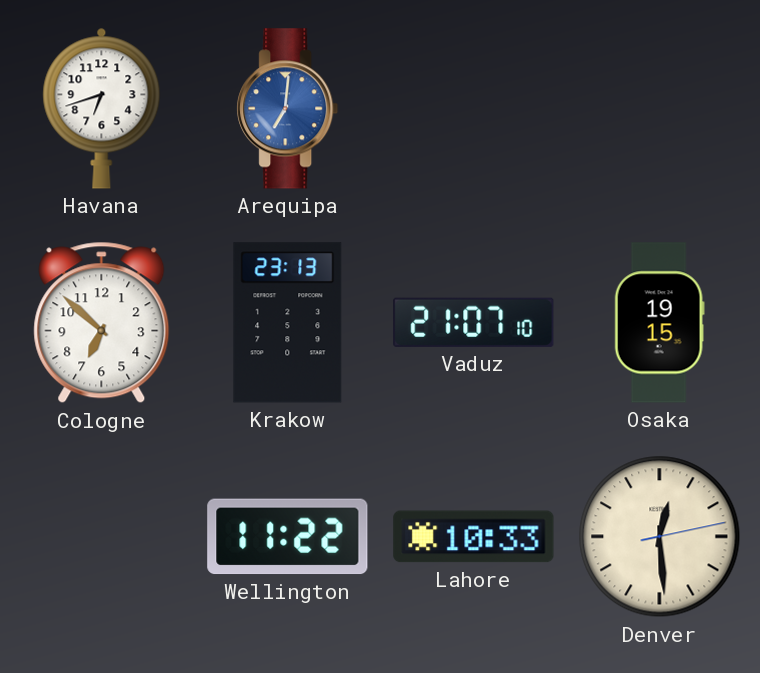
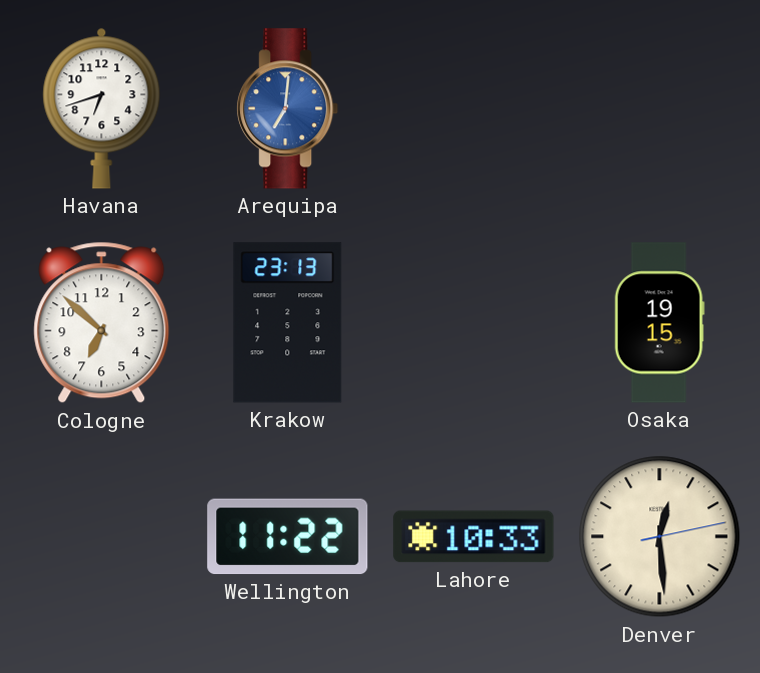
Vaduz: 21:07 -> none
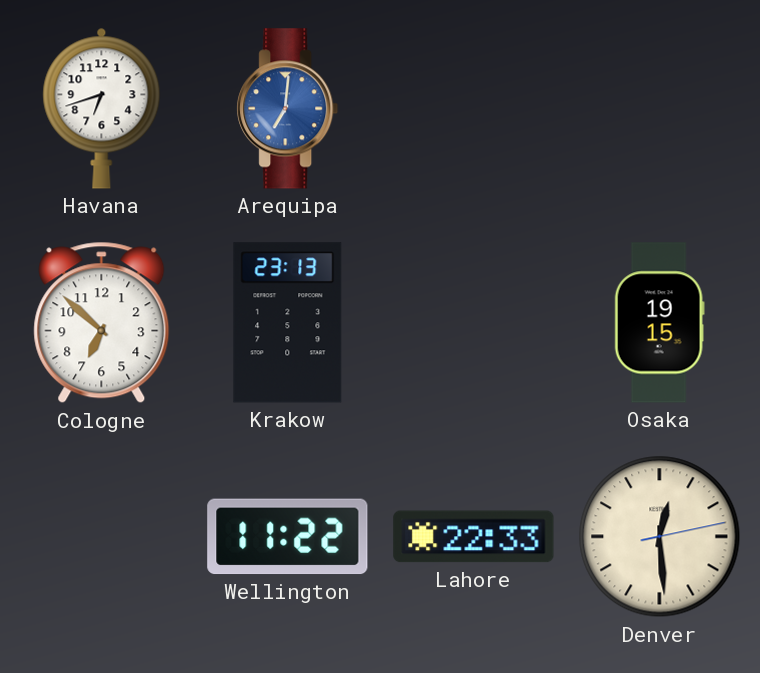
Lahore: 10:33 -> 22:33
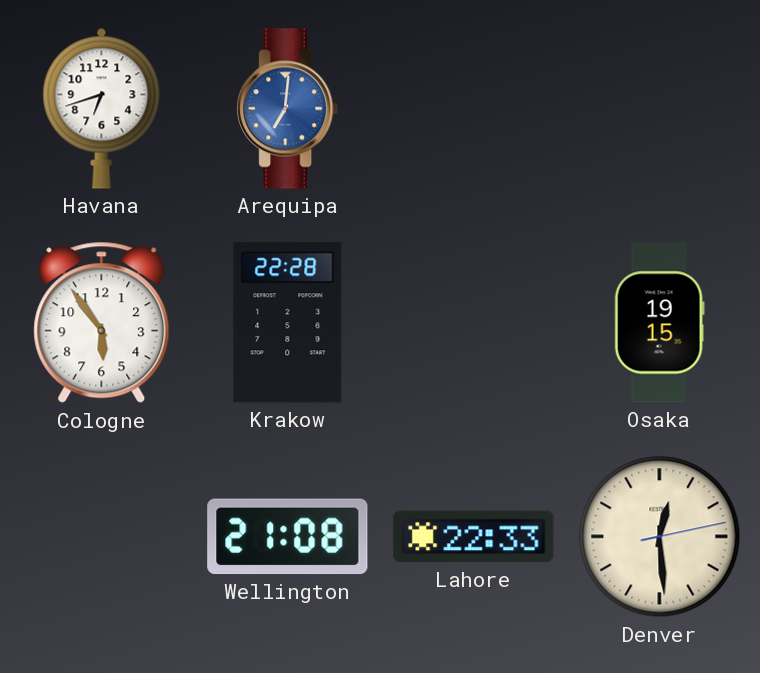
Cologne: 6:52 -> 5:54
Krakow: 23:13 -> 22:28
Wellington: 11:22 -> 21:08
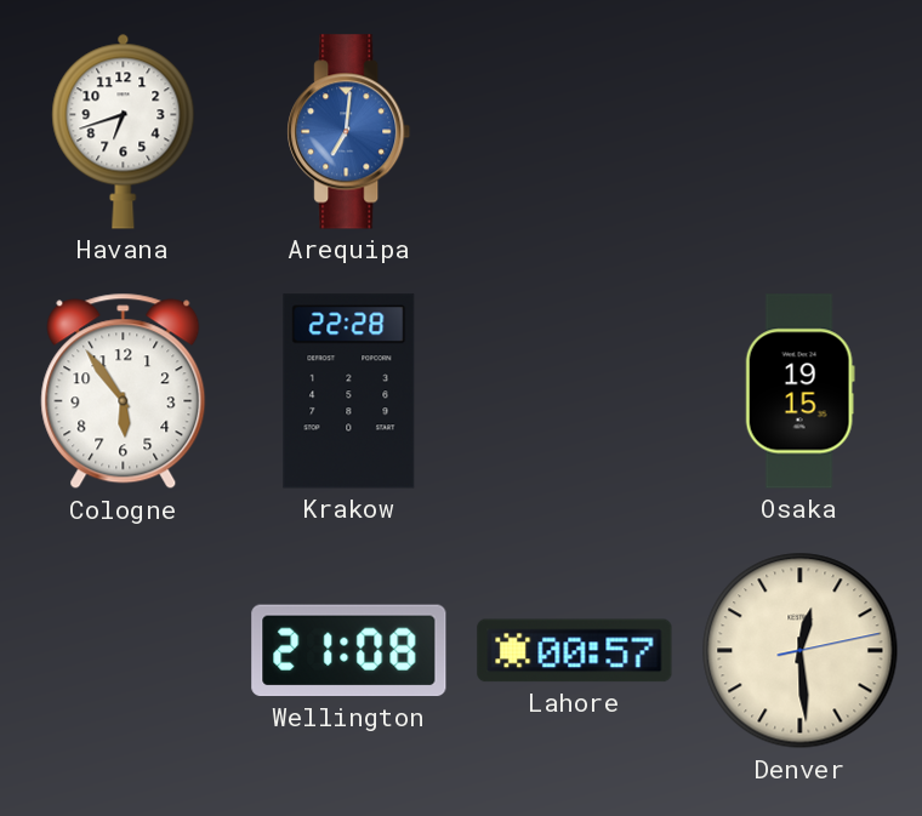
Lahore: 22:33 -> 00:57
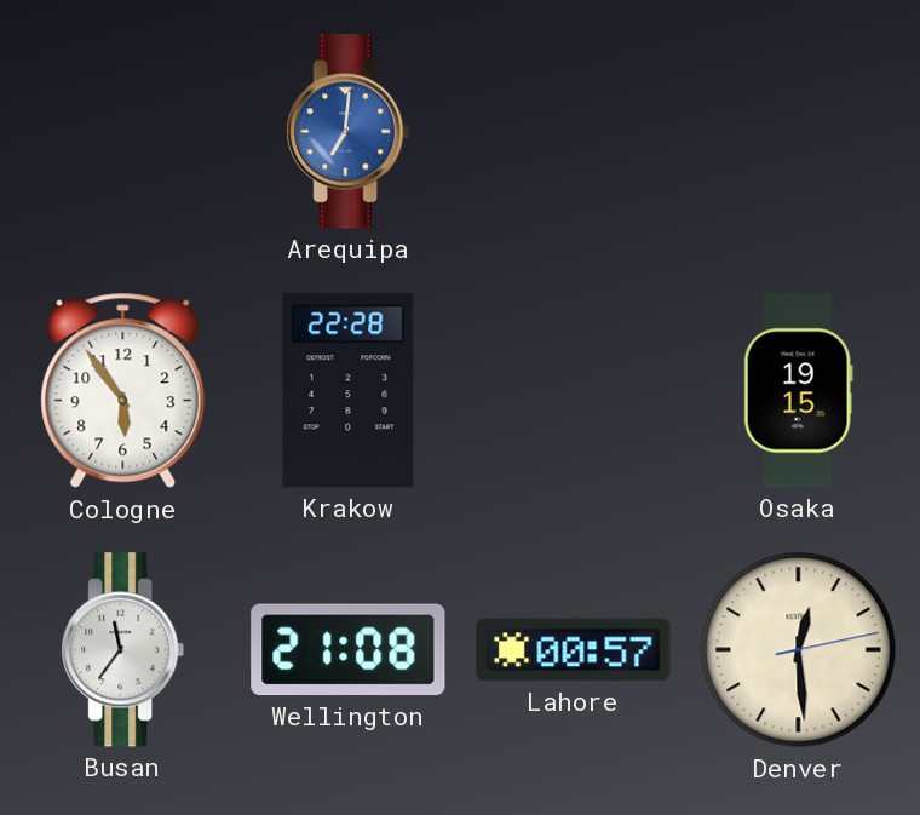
Havana: 6:42 -> none
Busan: none -> 11:36
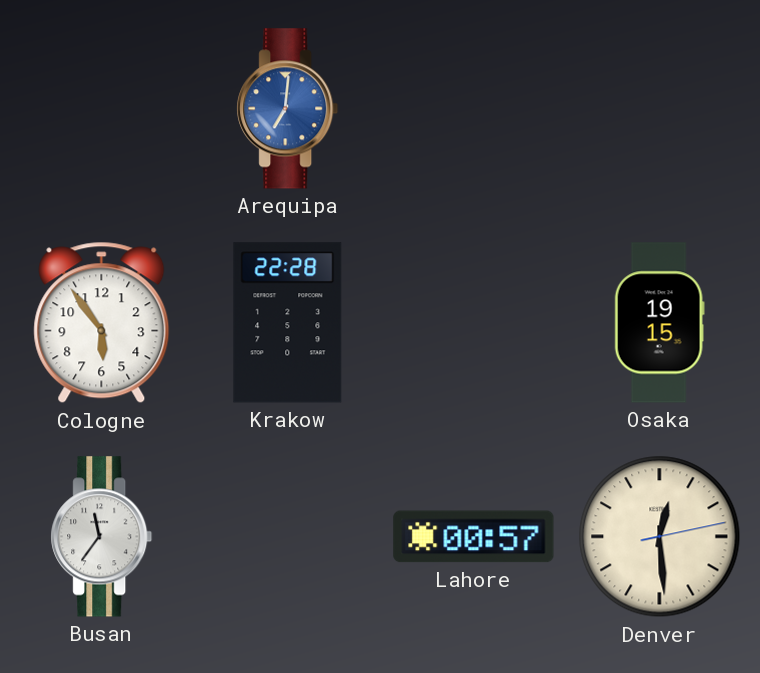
Wellington: 21:08 -> none
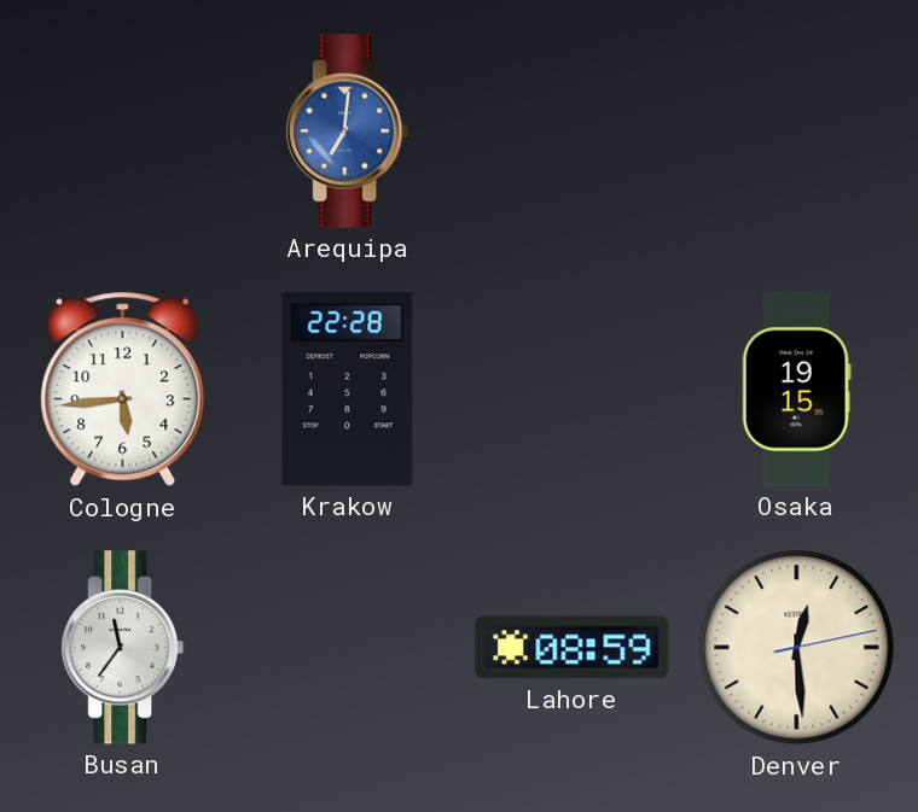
Cologne: 5:54 -> 5:44
Lahore: 00:57 -> 08:59
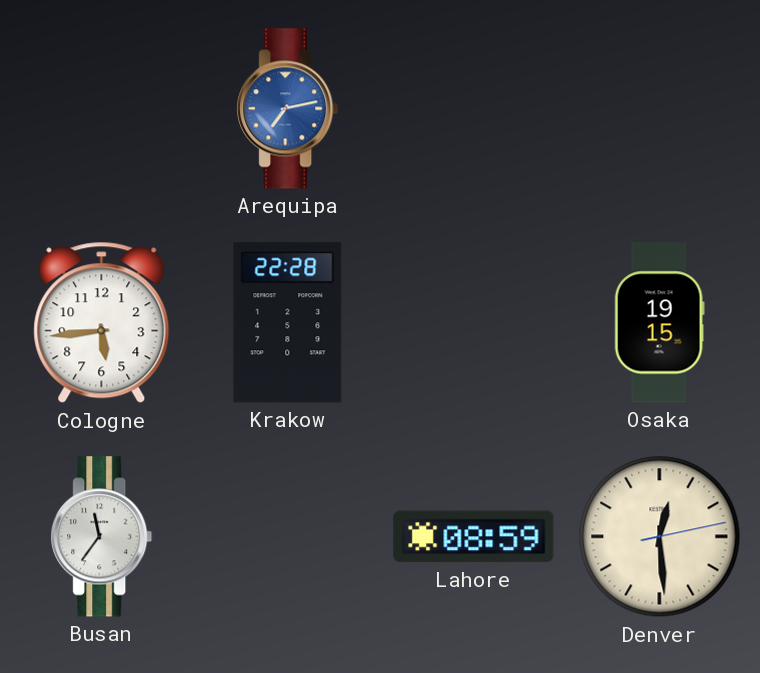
Arequipa: 7:01 -> 7:13
